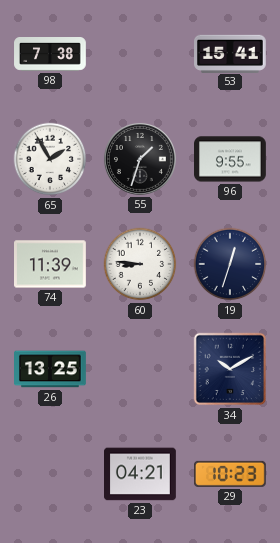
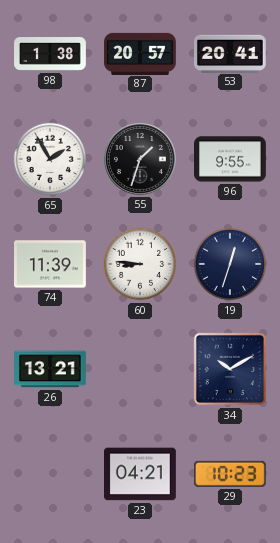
98: 7:38 -> 1:38
87: none -> 20:57
53: 15:41 -> 20:41
26: 13:25 -> 13:21
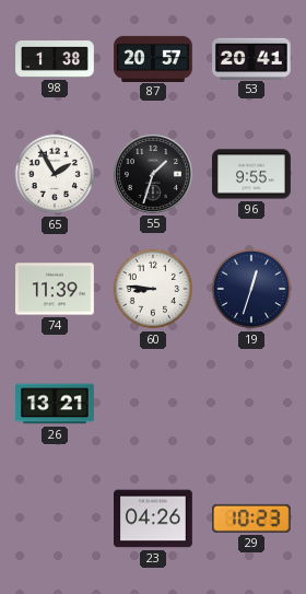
34: 10:10 -> none
23: 04:21 -> 04:26
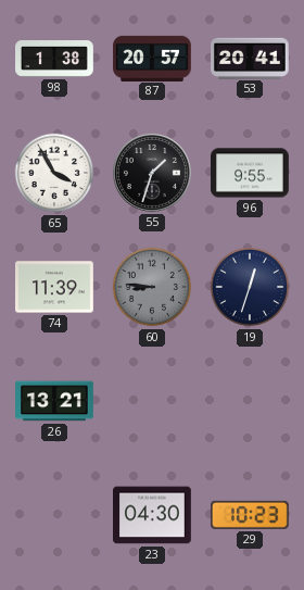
65: 1:55 -> 3:55
60 dial: white -> grey
23: 04:26 -> 04:30
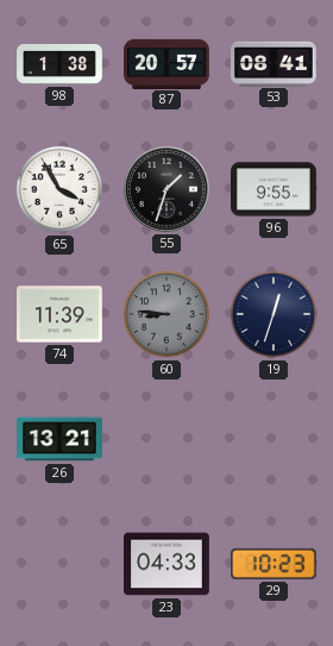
53: 20:41 -> 08:41
23: 04:30 -> 04:33
